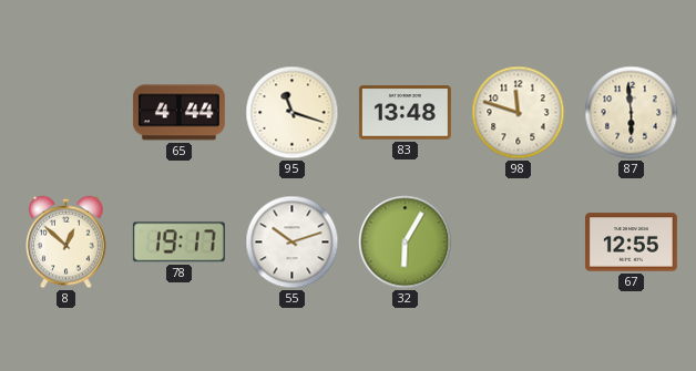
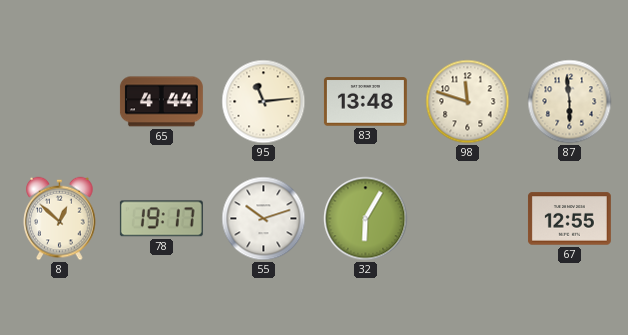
95: 11:18 -> 11:14
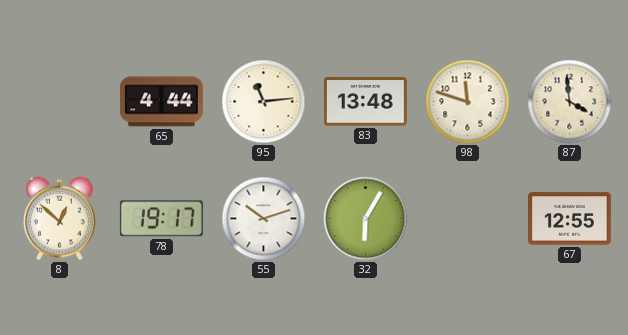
87: 5:59 -> 3:59
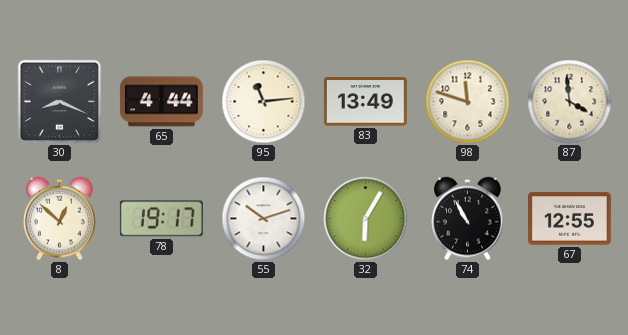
30: none -> 8:19
83: 13:48 -> 13:49
74: none -> 10:55
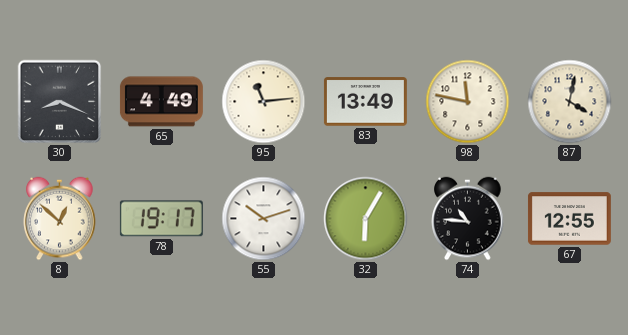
65: 4:44 -> 4:49
98: 11:48 -> 11:47
87: 3:59 -> 4:02
74: 10:55 -> 10:46
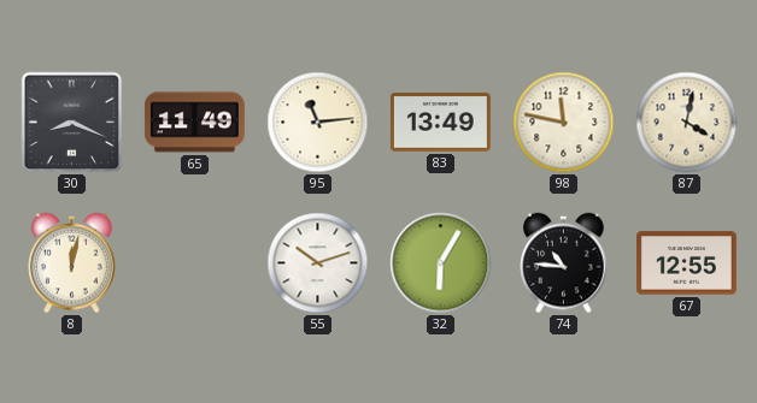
65: 4:49 -> 11:49
8: 12:52 -> 12:02
78: 19:17 -> none
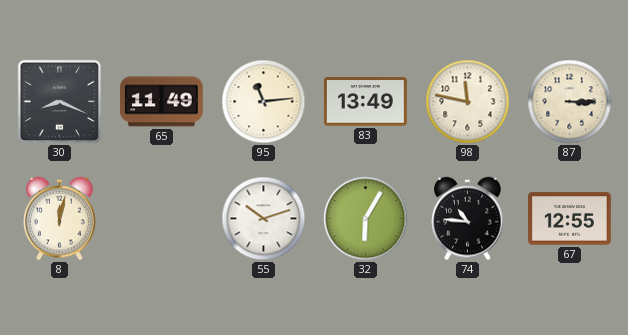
87: 4:02 -> 3:15
